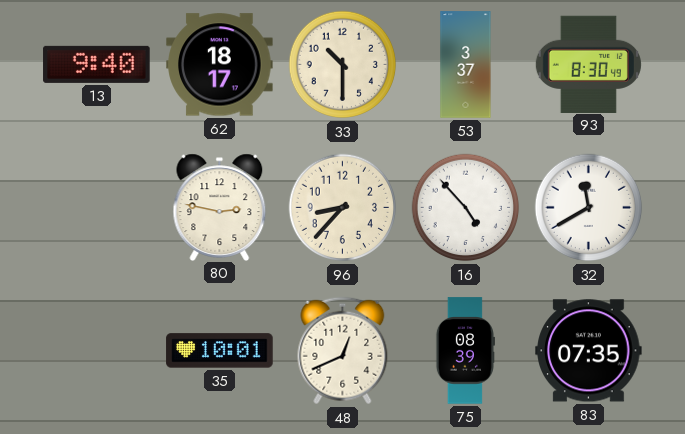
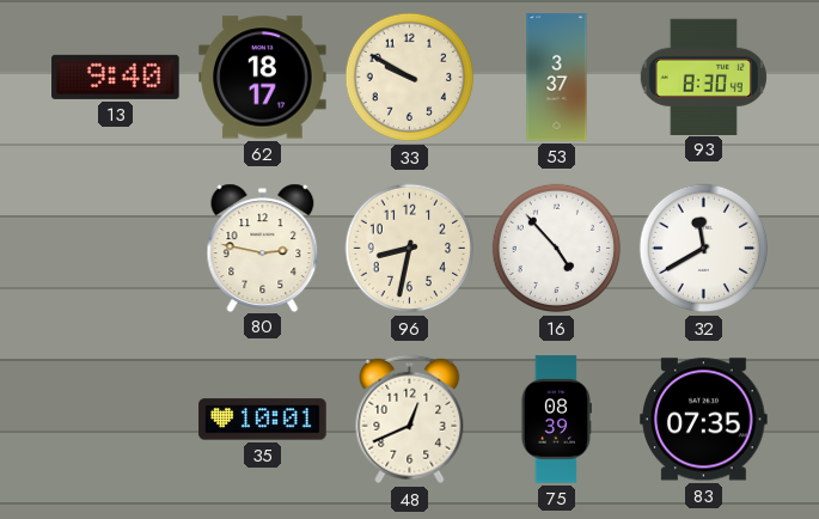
33: 10:30 -> 9:50
96: 8:37 -> 8:32
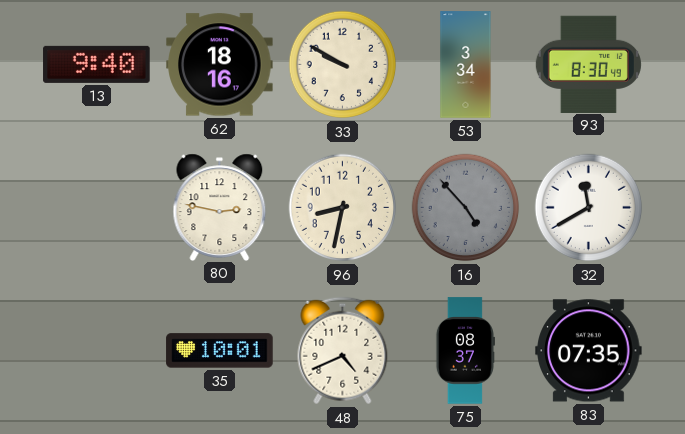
62: 18:17 -> 18:16
53: 3:37 -> 3:34
16 dial: white -> grey
48: 12:41 -> 4:41
75: 08:39 -> 08:37
